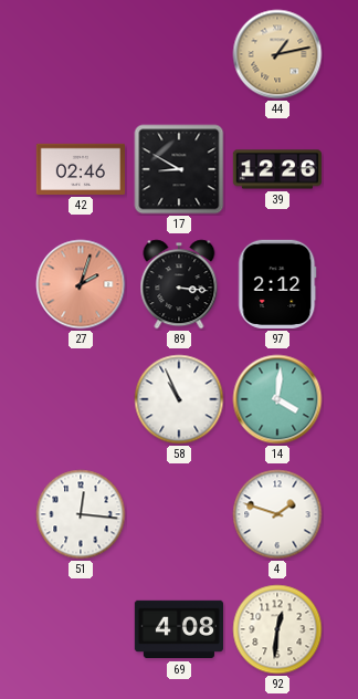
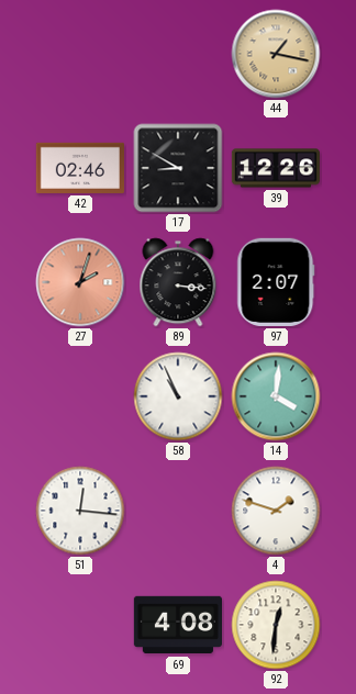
44: 1:13 -> 1:17
97: 2:12 -> 2:07
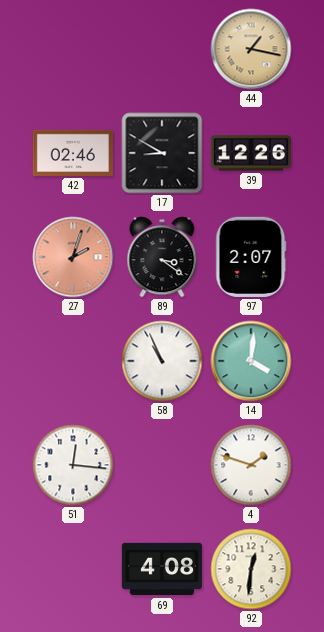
89: 3:16 -> 3:21
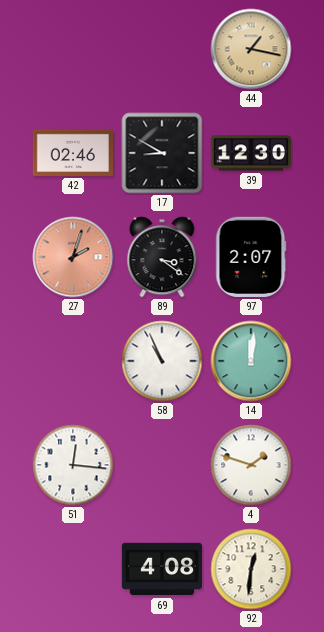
39: 12:26 -> 12:30
14: 4:01 -> 12:01
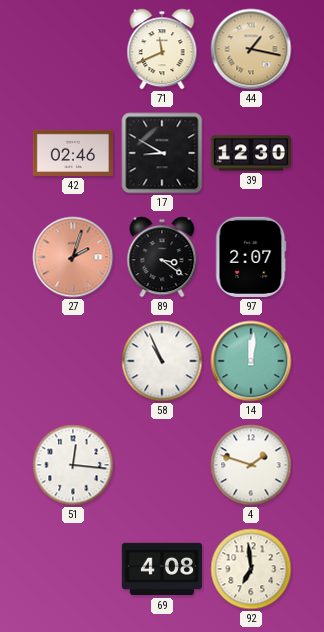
71: none -> 11:41
92: 12:31 -> 6:59
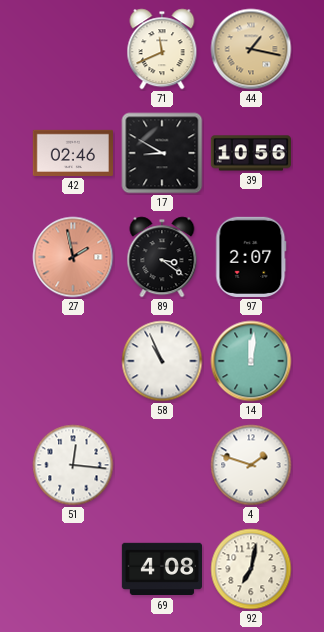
39: 12:30 -> 10:56
27: 2:03 -> 1:58
92: 6:59 -> 7:02
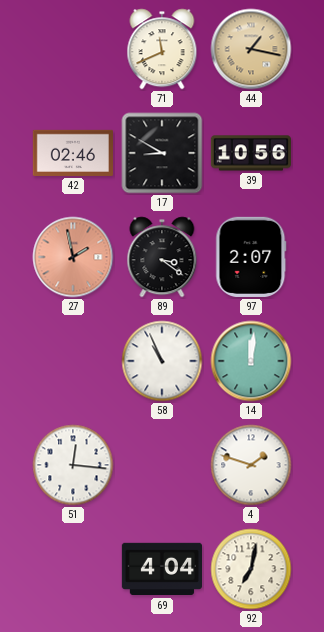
69: 4:08 -> 4:04
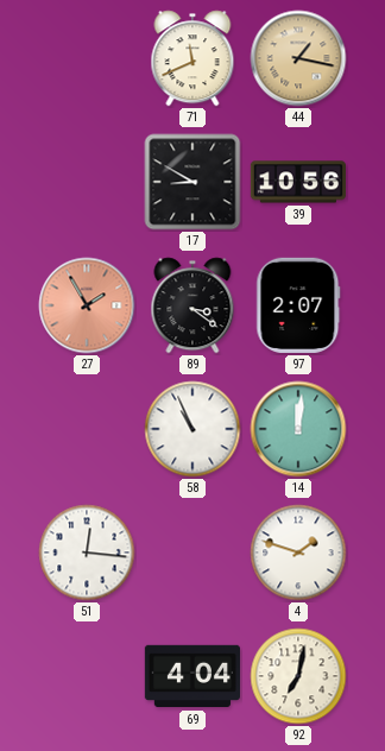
42: 02:46 -> none
27: 1:58 -> 1:55
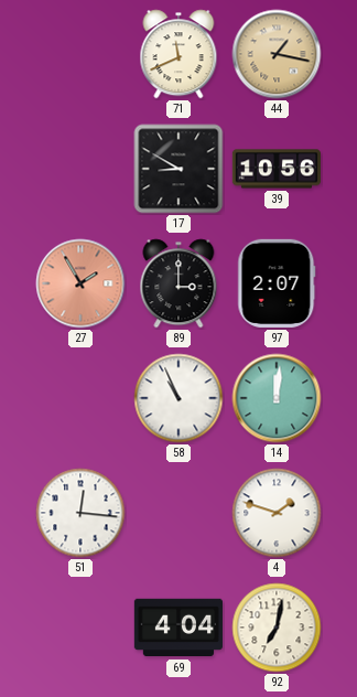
89: 3:21 -> 3:00
